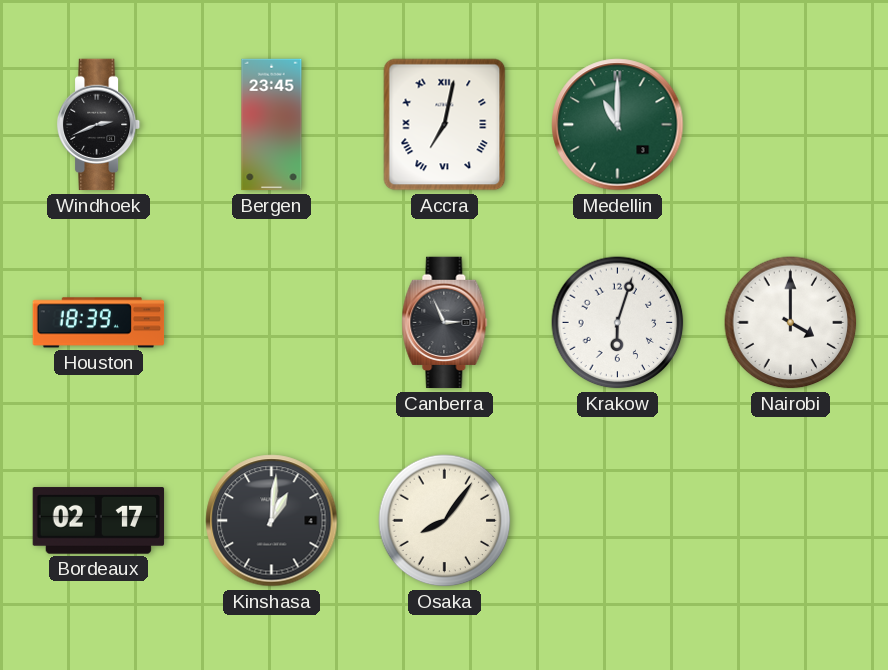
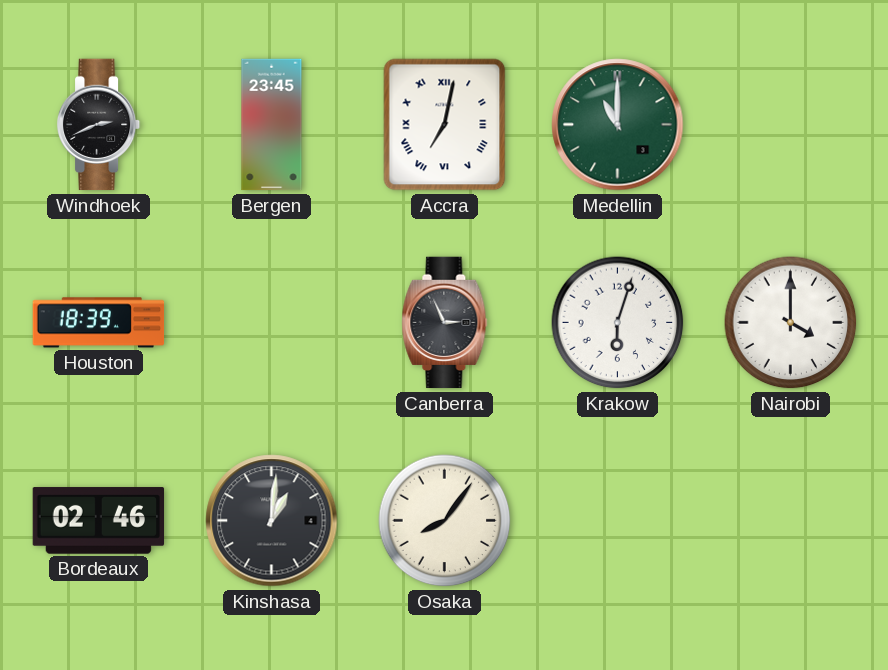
Bordeaux: 02:17 -> 02:46
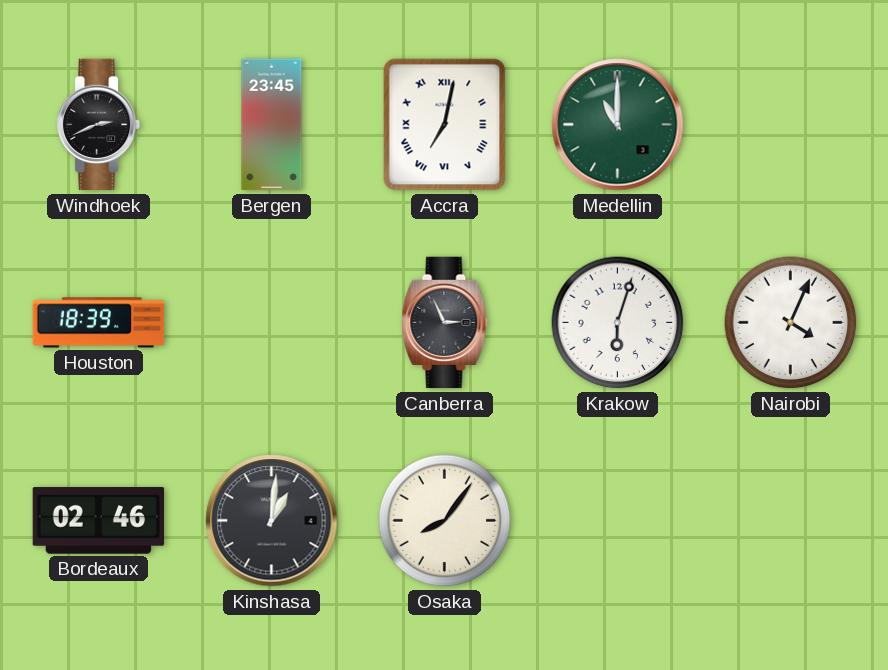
Nairobi: 4:00 -> 4:04
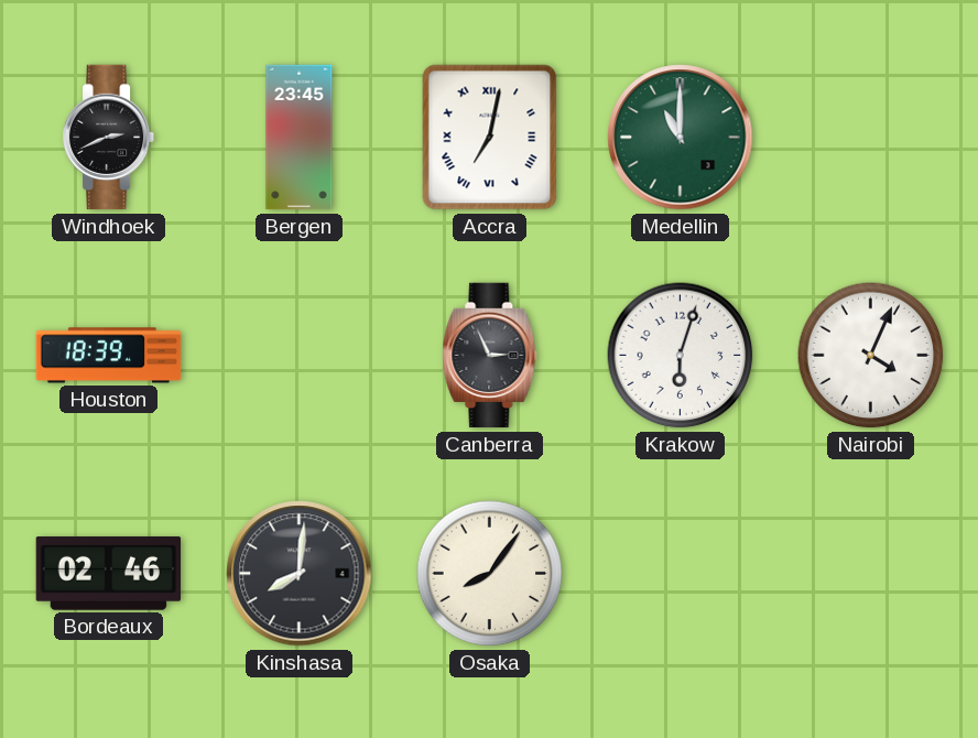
Kinshasa: 1:01 -> 8:01
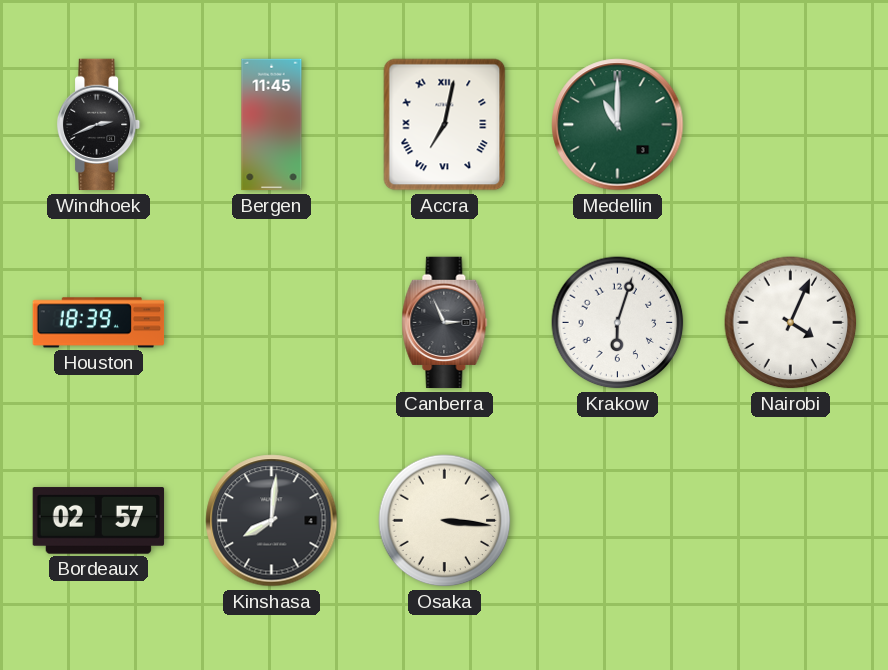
Bergen: 23:45 -> 11:45
Bordeaux: 02:46 -> 02:57
Osaka: 8:06 -> 3:16
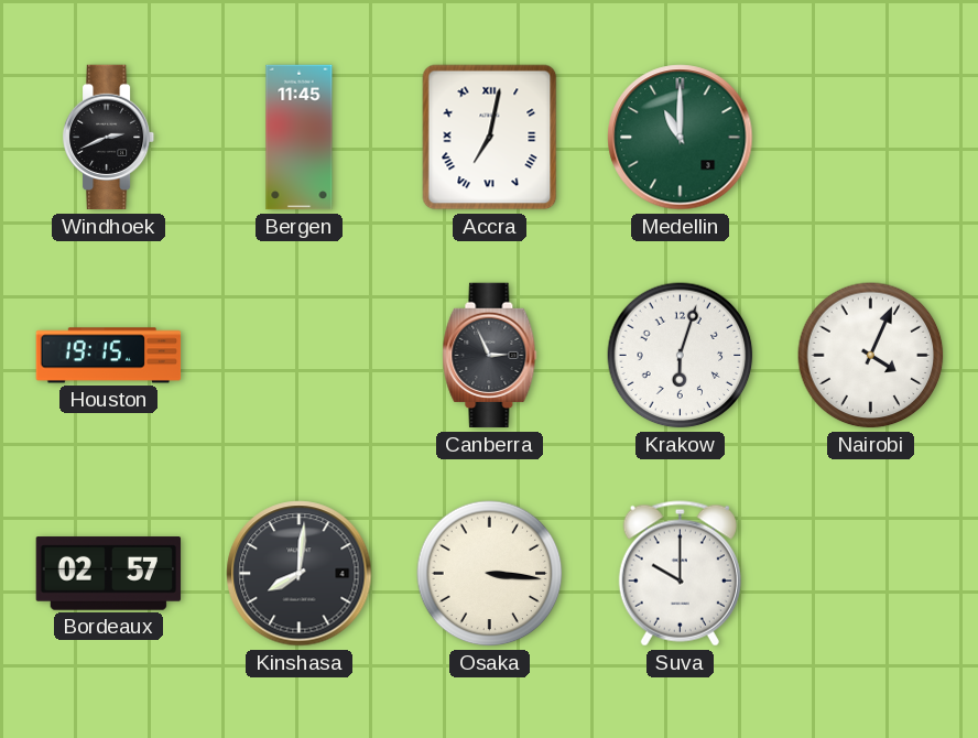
Houston: 18:39 -> 19:15
Suva: none -> 10:00
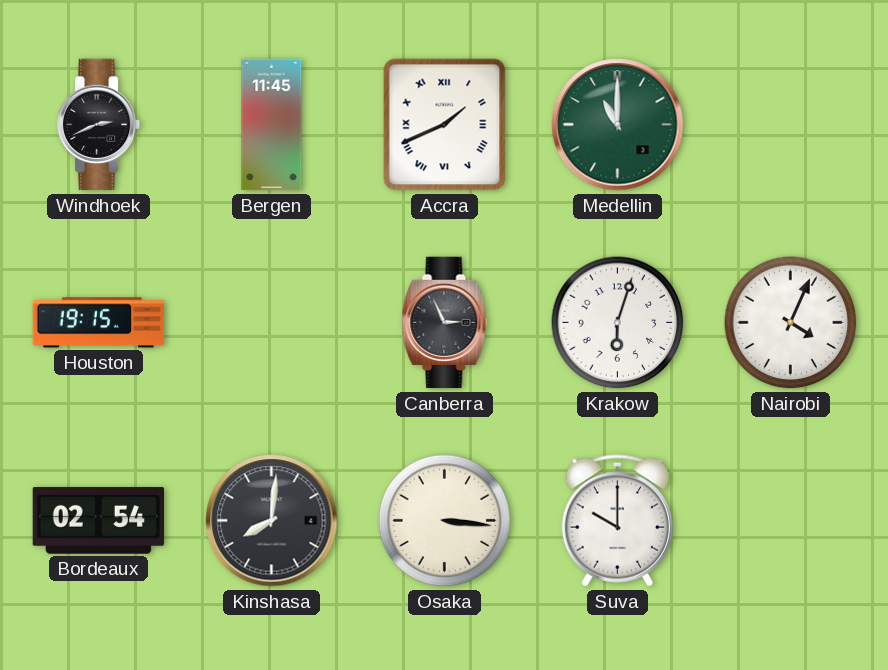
Accra: 7:02 -> 1:41
Bordeaux: 02:57 -> 02:54
